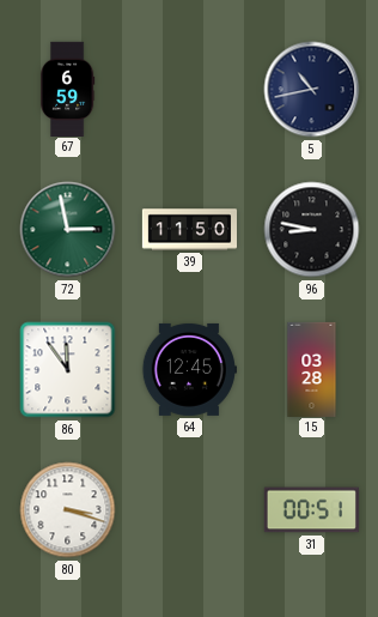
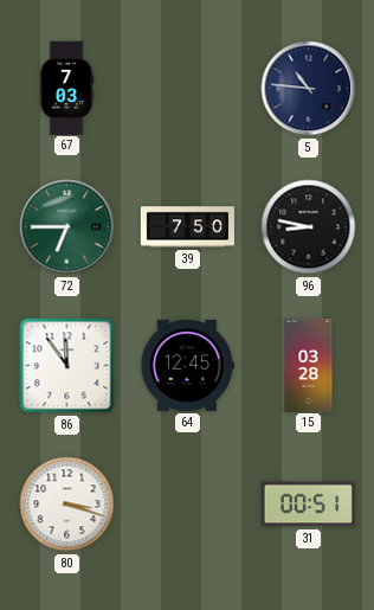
67: 6:59 -> 7:03
5: 10:43 -> 10:46
72: 2:58 -> 6:45
39: 11:50 -> 7:50
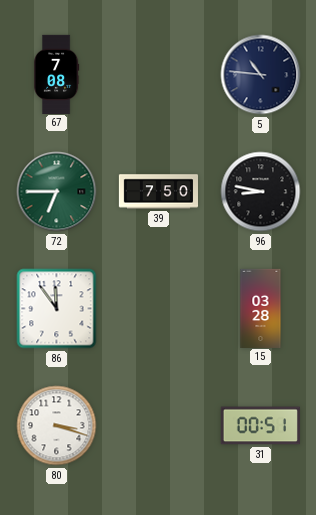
67: 7:03 -> 7:08
64: 12:45 -> none
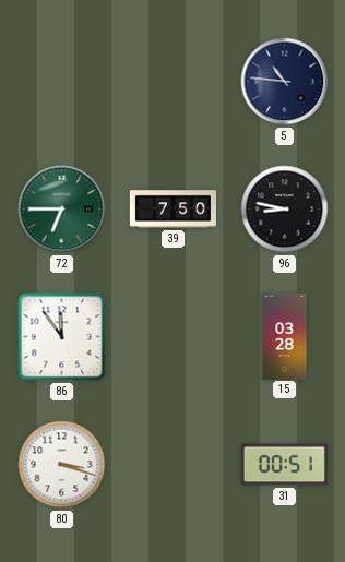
67: 7:08 -> none
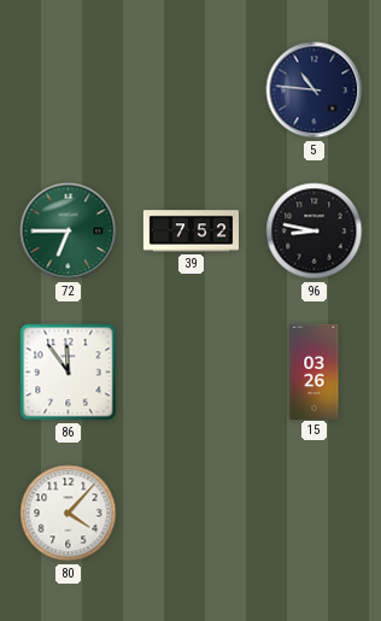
39: 7:50 -> 7:52
15: 03:28 -> 03:26
80: 3:18 -> 4:07
31: 00:51 -> none
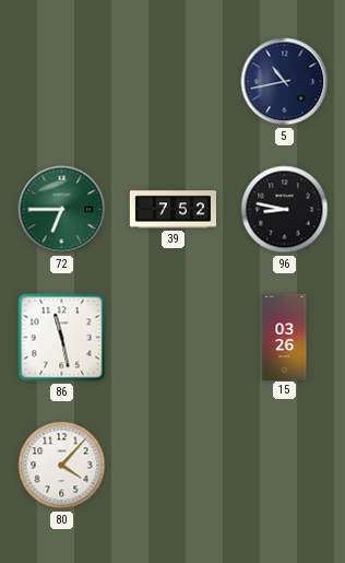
5: 10:46 -> 10:43
86: 11:54 -> 11:28
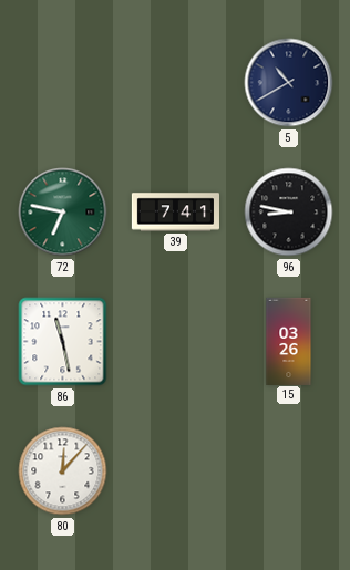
5: 10:43 -> 10:40
72: 6:45 -> 6:47
39: 7:52 -> 7:41
80: 4:07 -> 12:07
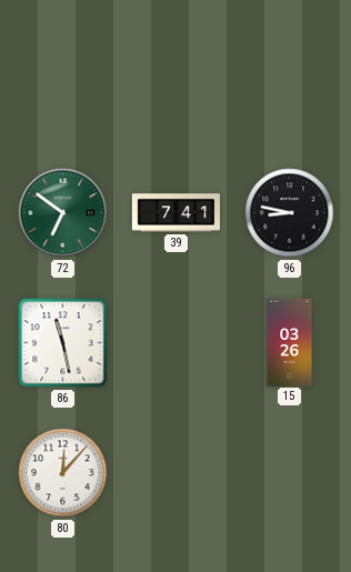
5: 10:40 -> none
72: 6:47 -> 6:51
